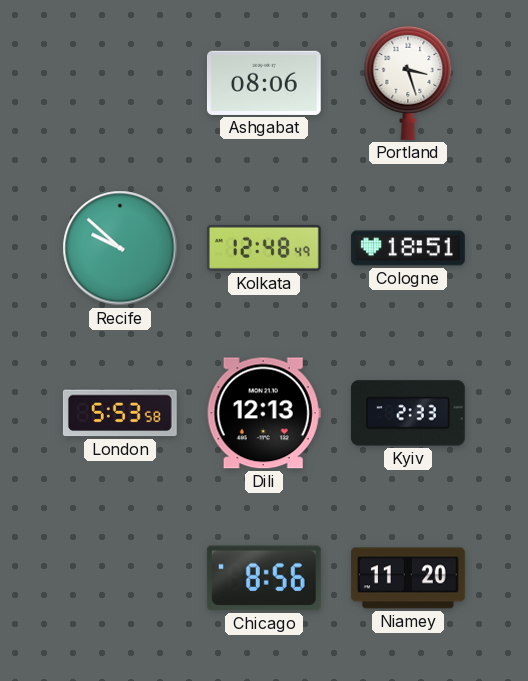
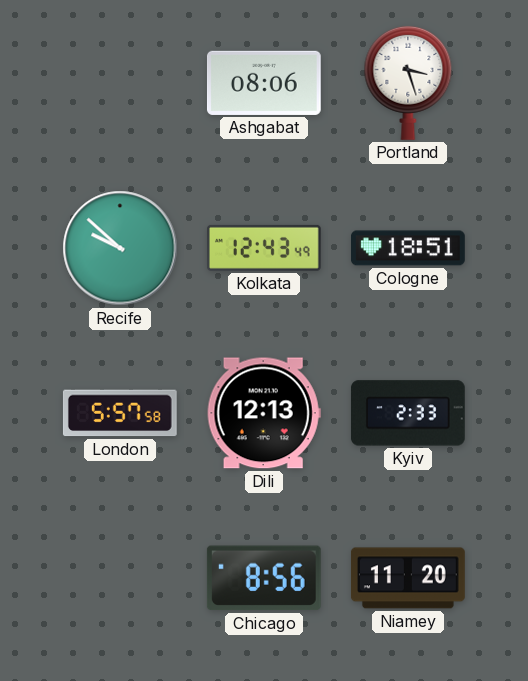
Kolkata: 12:48 -> 12:43
London: 5:53 -> 5:57
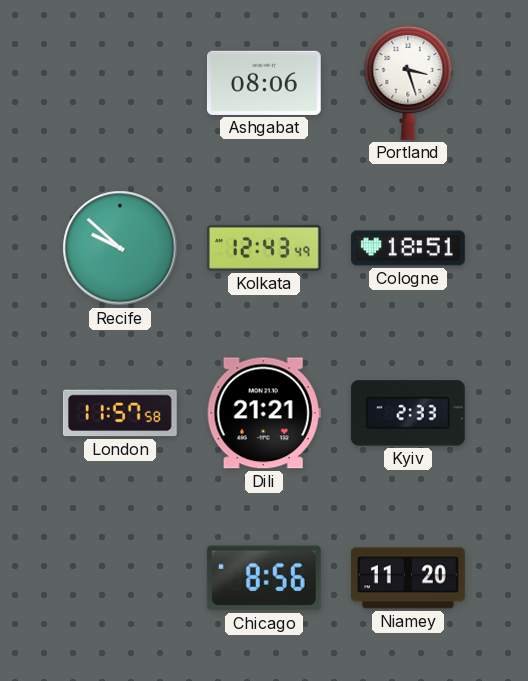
London: 5:57 -> 11:57
Dili: 12:13 -> 21:21
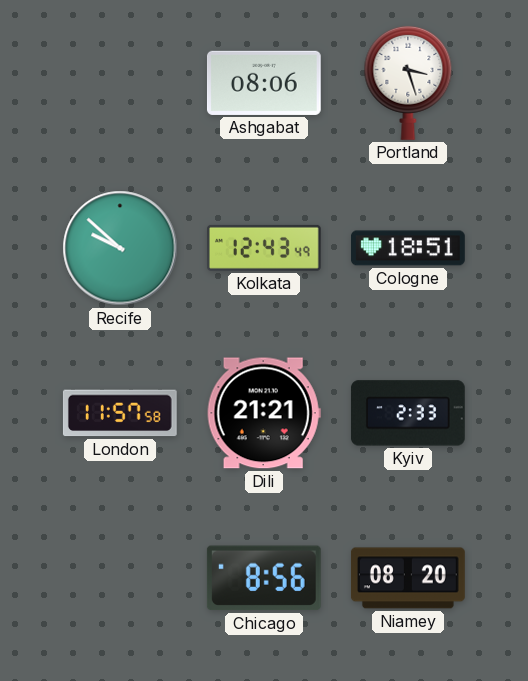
Niamey: 11:20 -> 08:20
